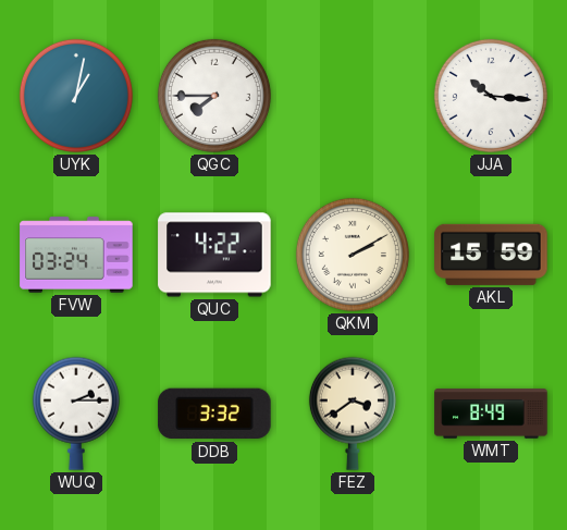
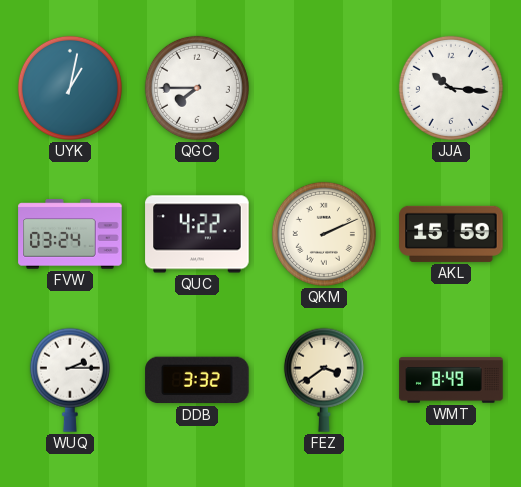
QKM: 2:10 -> 2:11
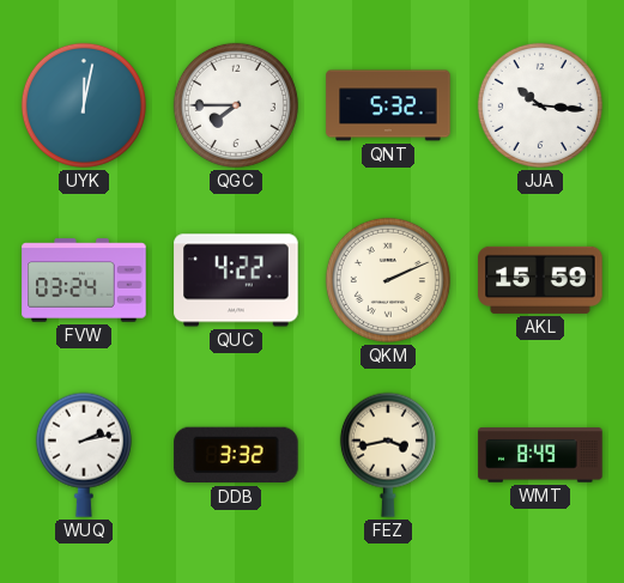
UYK: 1:02 -> 12:02
QNT: none -> 5:32
WUQ: 2:15 -> 2:13
FEZ: 3:39 -> 3:43
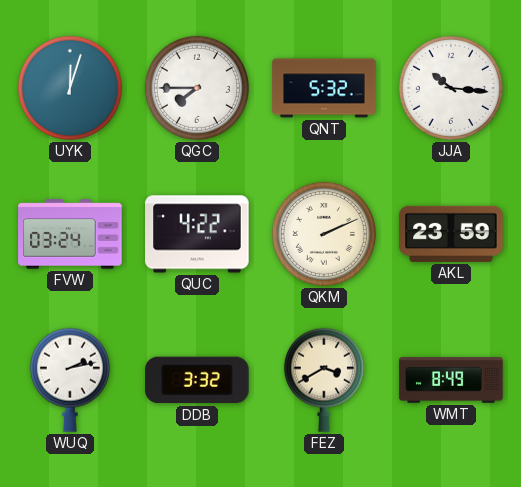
UYK: 12:02 -> 12:03
AKL: 15:59 -> 23:59
FEZ: 3:43 -> 3:40
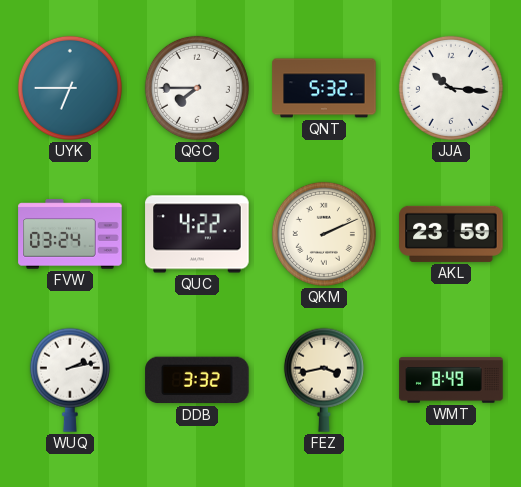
UYK: 12:03 -> 6:45
FEZ: 3:40 -> 3:43
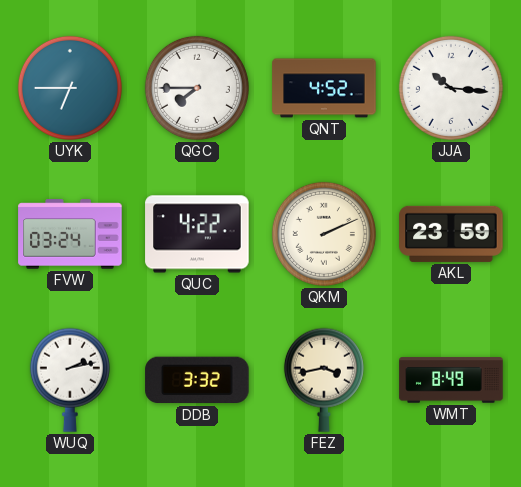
QNT: 5:32 -> 4:52
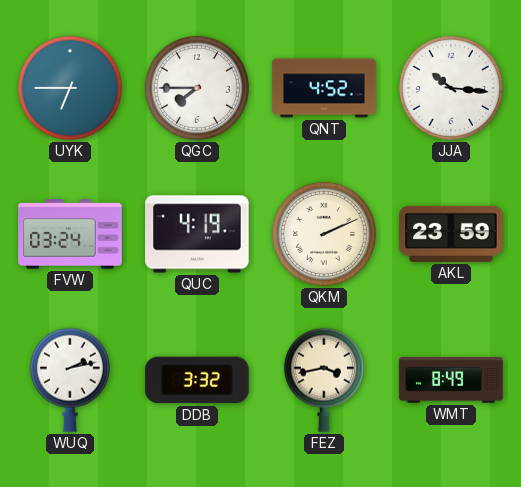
QUC: 4:22 -> 4:19
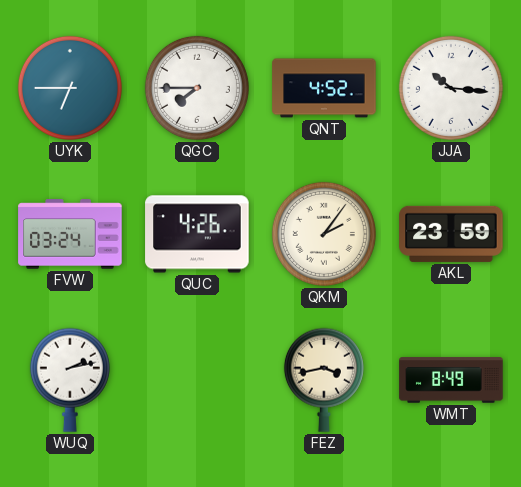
QUC: 4:19 -> 4:26
QKM: 2:11 -> 2:06
DDB: 3:32 -> none
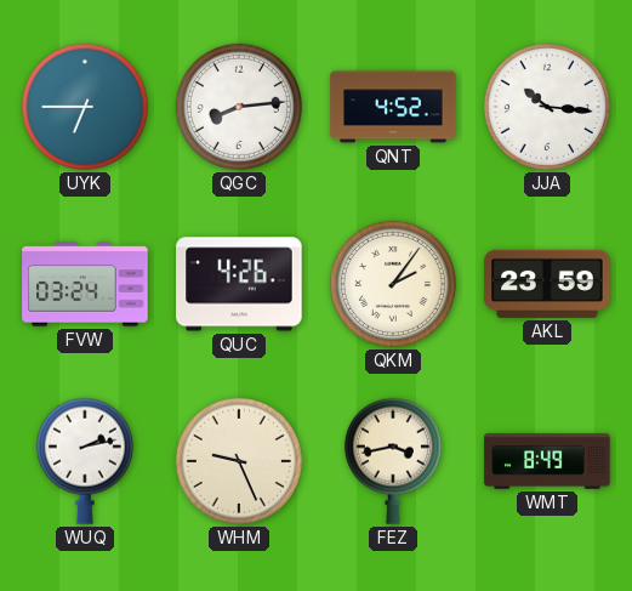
QGC: 7:45 -> 8:14
WHM: none -> 9:26
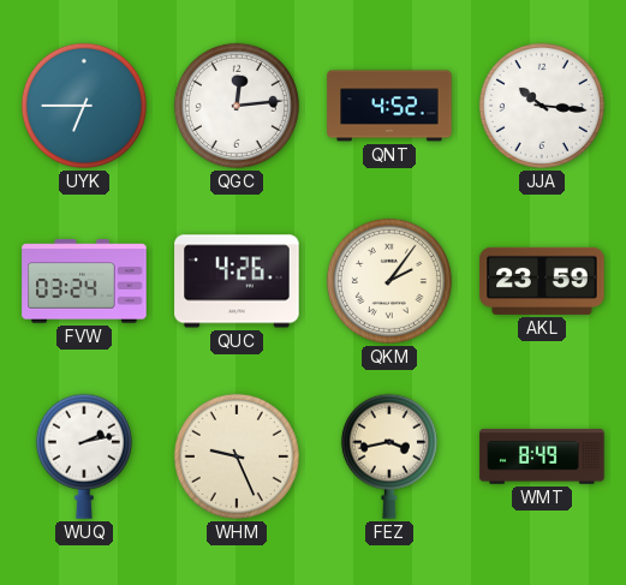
QGC: 8:14 -> 12:14
